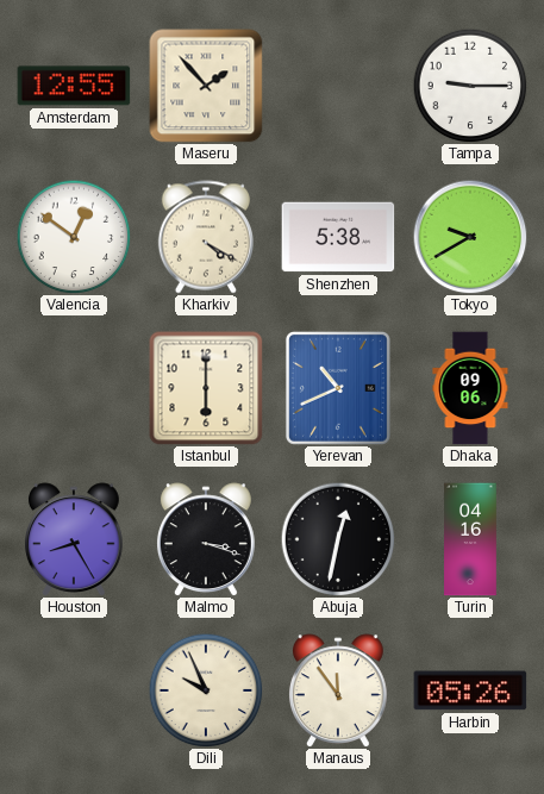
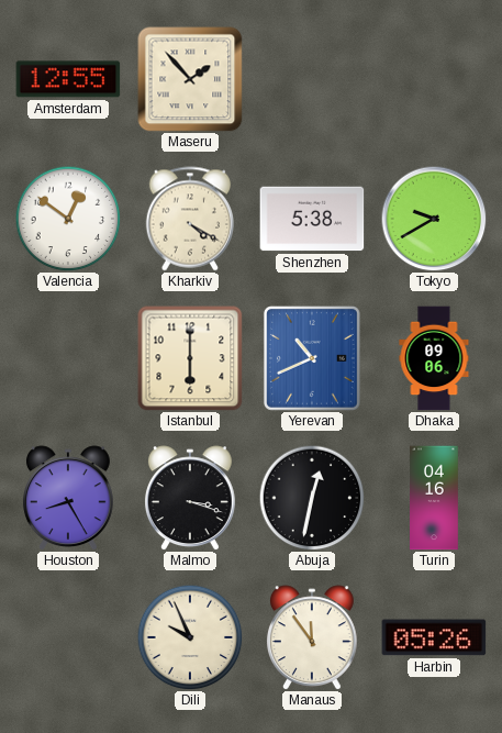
Tampa: 9:15 -> none
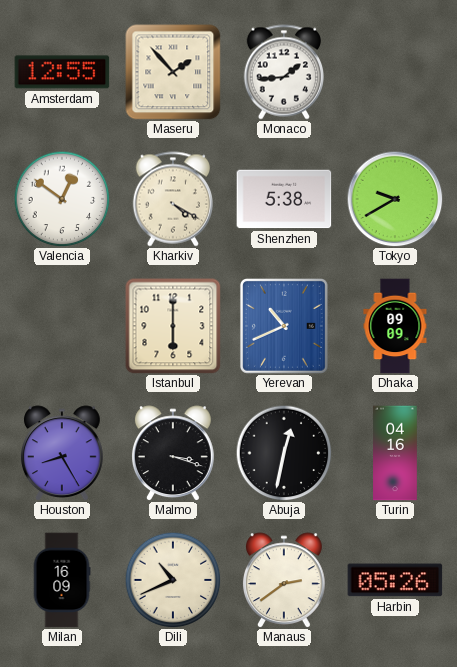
Monaco: none -> 1:44
Dhaka: 09:06 -> 09:09
Milan: none -> 16:09
Dili: 9:56 -> 10:41
Manaus: 11:54 -> 2:39
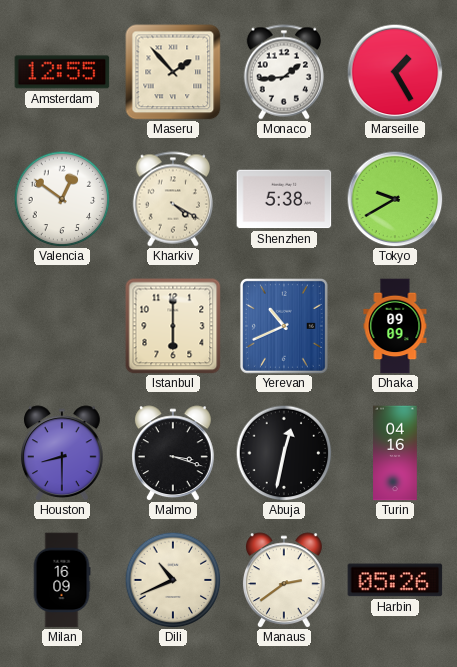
Marseille: none -> 1:25
Houston: 8:25 -> 8:30
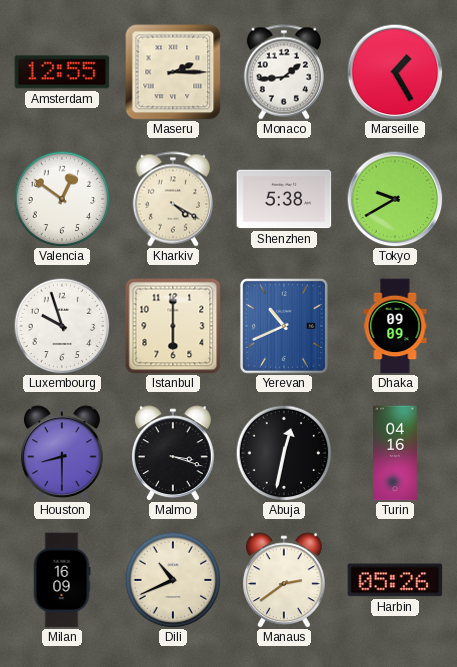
Maseru: 1:53 -> 2:15
Luxembourg: none -> 9:57
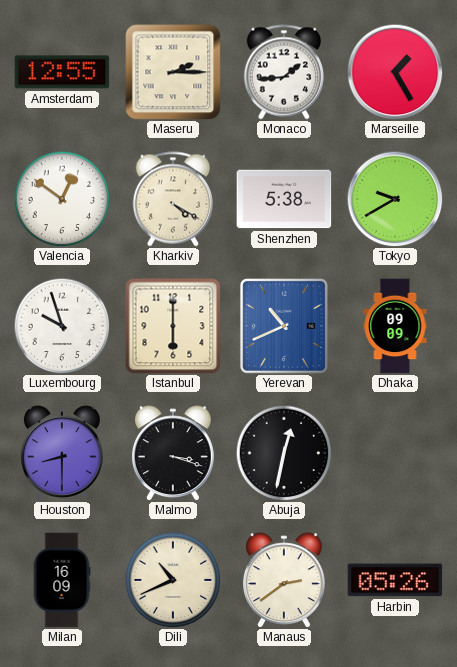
Turin: 04:16 -> none
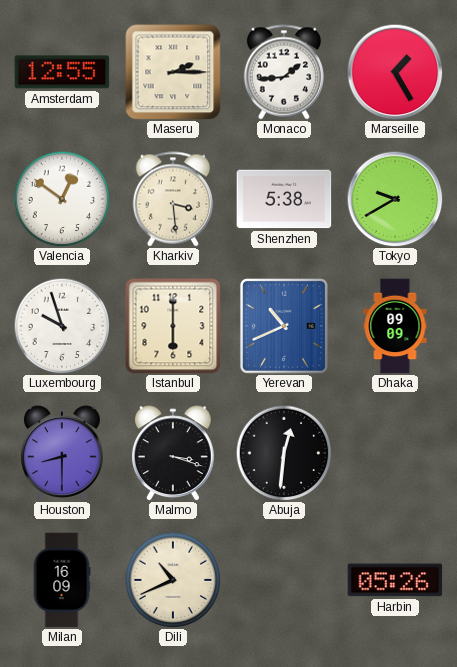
Kharkiv: 4:20 -> 3:29
Abuja: 12:32 -> 12:31
Manaus: 2:39 -> none
